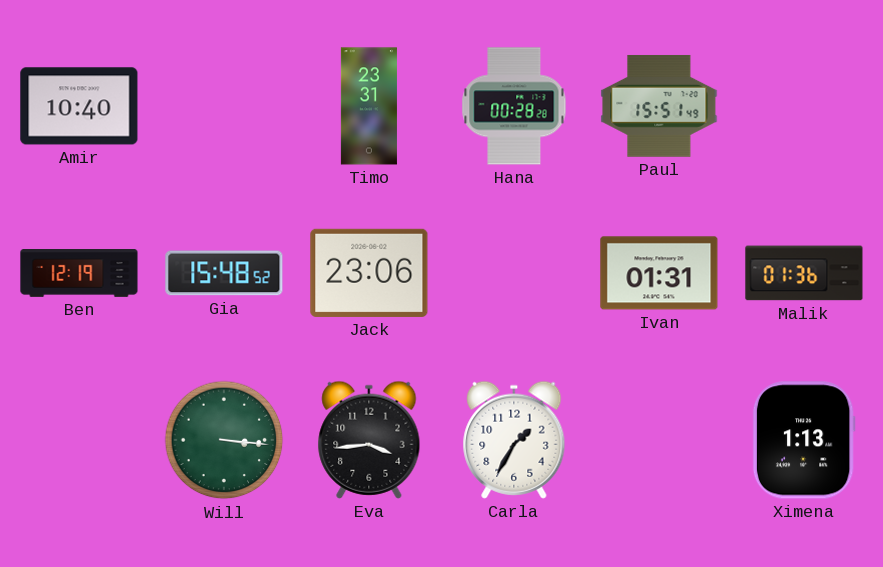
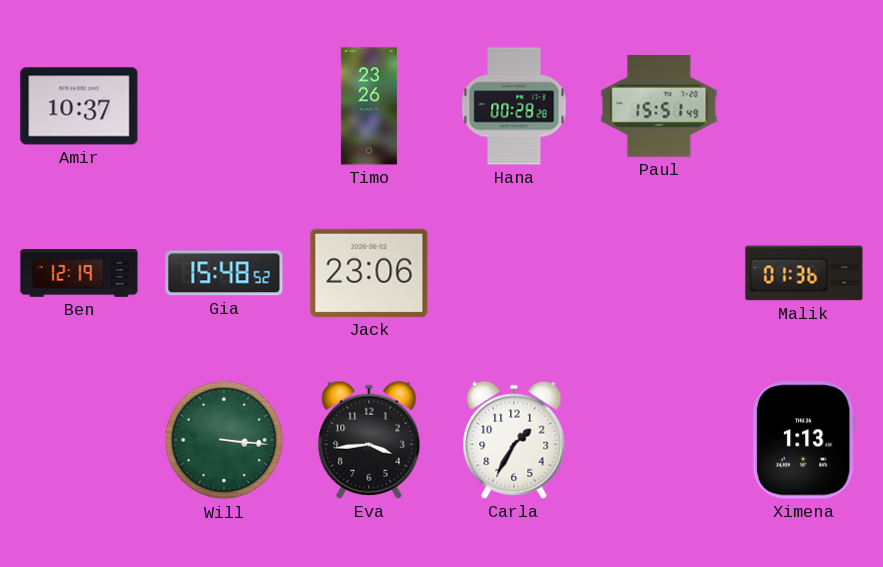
Amir: 10:40 -> 10:37
Timo: 23:31 -> 23:26
Ivan: 01:31 -> none
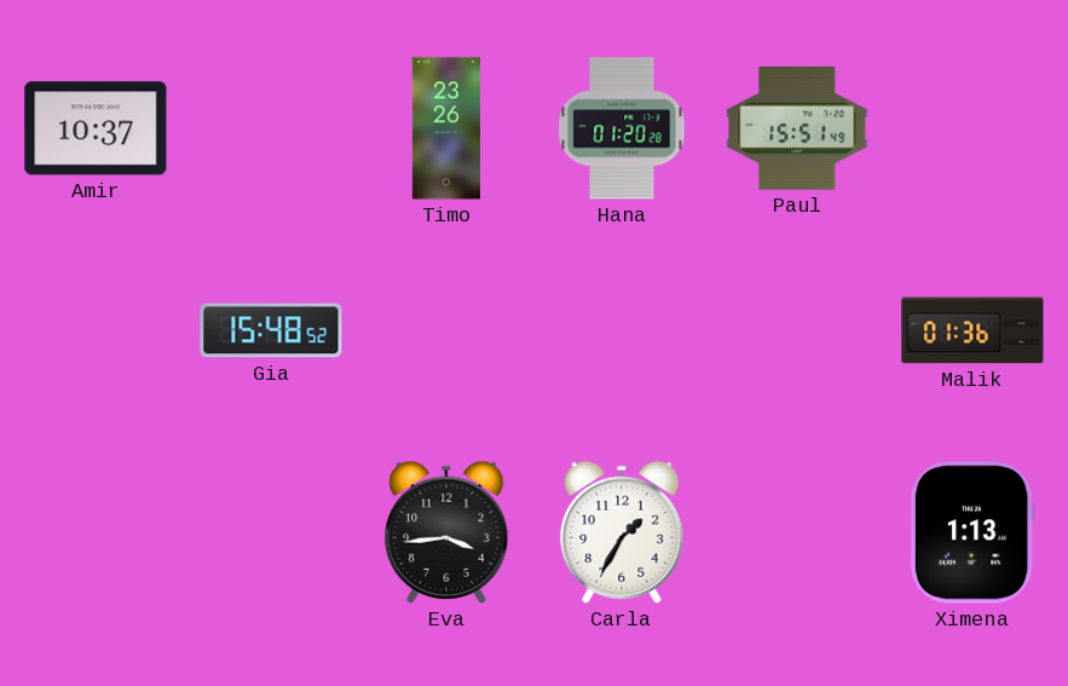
Hana: 00:28 -> 01:20
Ben: 12:19 -> none
Jack: 23:06 -> none
Will: 3:16 -> none
